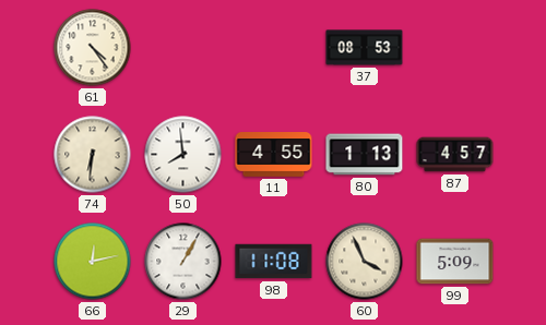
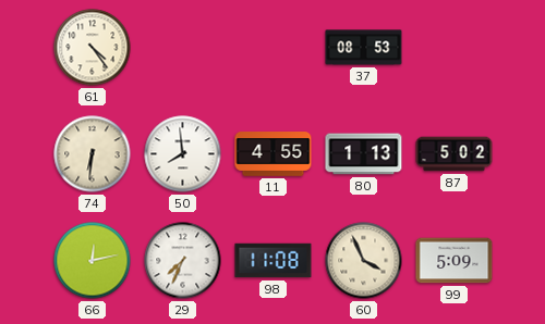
87: 4:57 -> 5:02
29: 1:05 -> 7:34
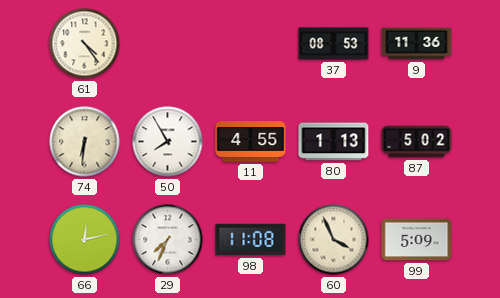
9: none -> 11:36
50: 7:59 -> 7:55
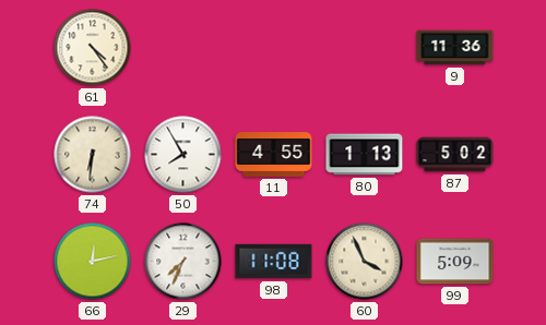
37: 08:53 -> none
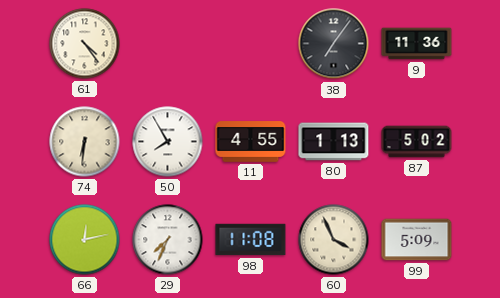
38: none -> 7:06
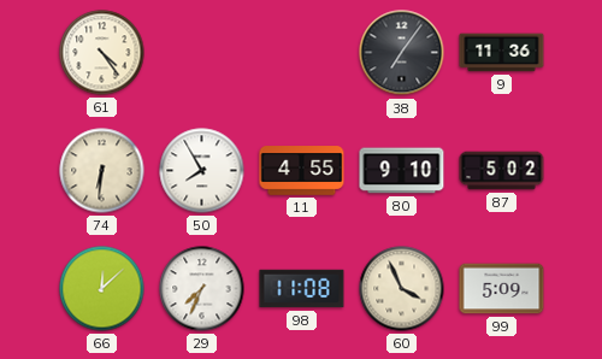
80: 1:13 -> 9:10
66: 12:13 -> 12:08
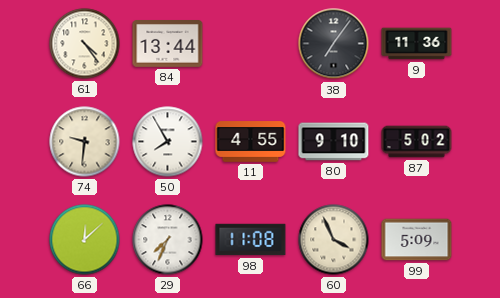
84: none -> 13:44
74: 6:31 -> 9:31
